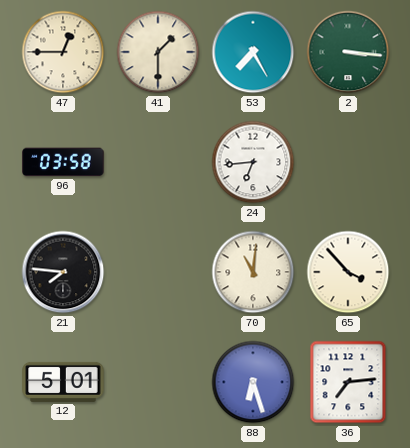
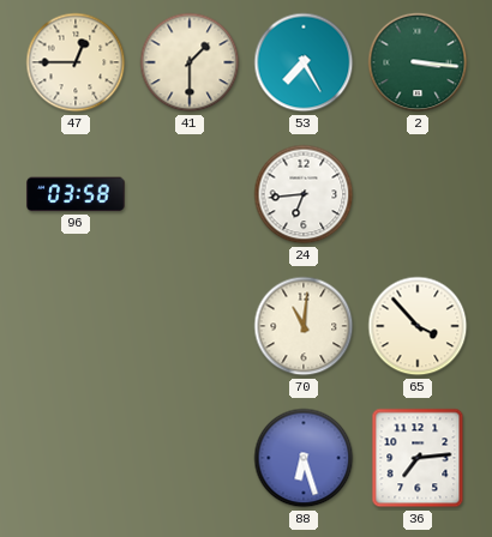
21: 7:46 -> none
12: 5:01 -> none
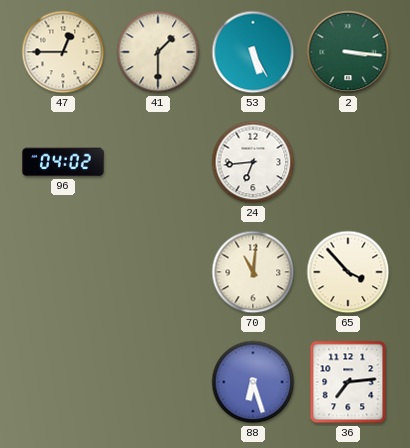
53: 7:25 -> 5:25
96: 03:58 -> 04:02
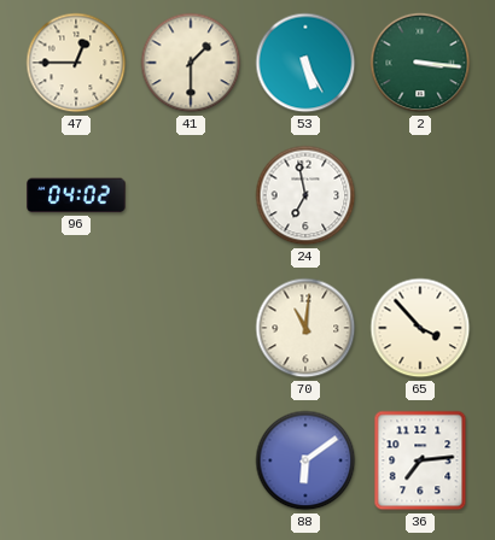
24: 6:44 -> 6:58
88: 6:27 -> 6:09
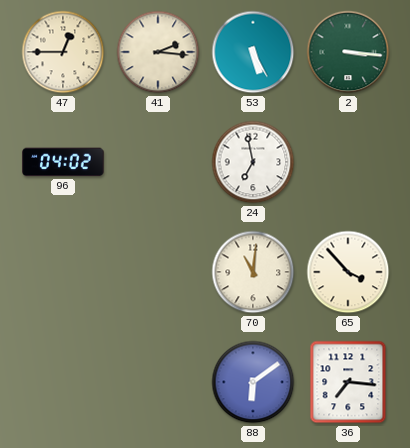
41: 1:30 -> 2:16
36: 7:14 -> 7:16
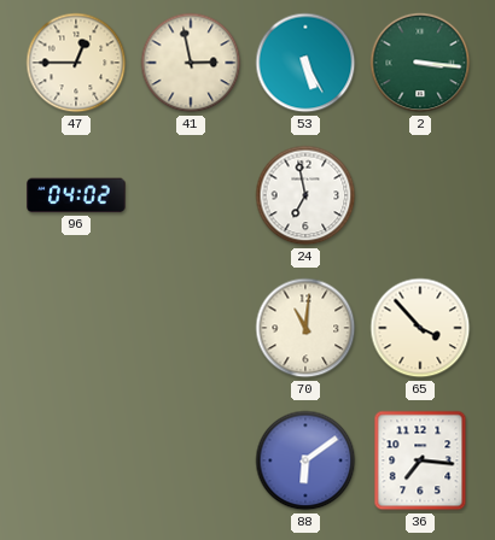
41: 2:16 -> 2:58
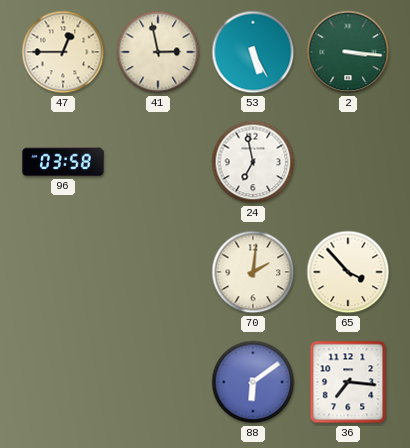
96: 04:02 -> 03:58
70: 11:01 -> 2:01
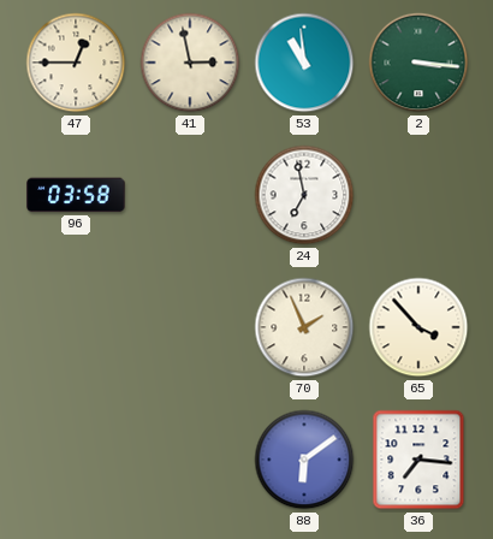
53: 5:25 -> 10:59
70: 2:01 -> 1:56
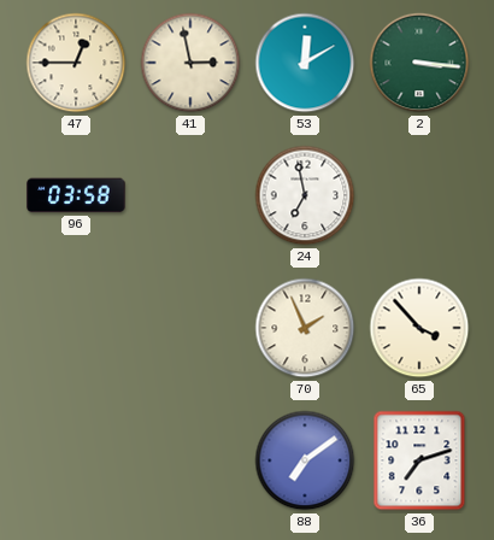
53: 10:59 -> 12:10
88: 6:09 -> 7:09
36: 7:16 -> 7:12
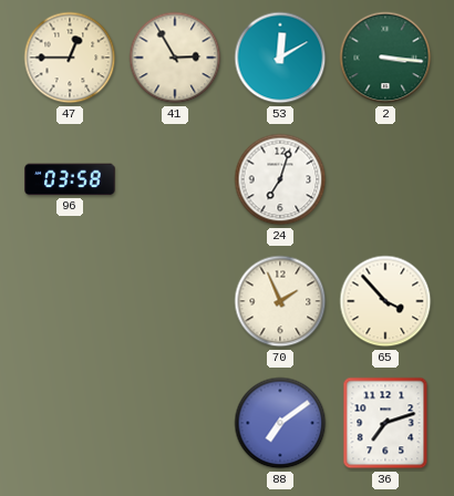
41: 2:58 -> 2:55
24: 6:58 -> 7:03
